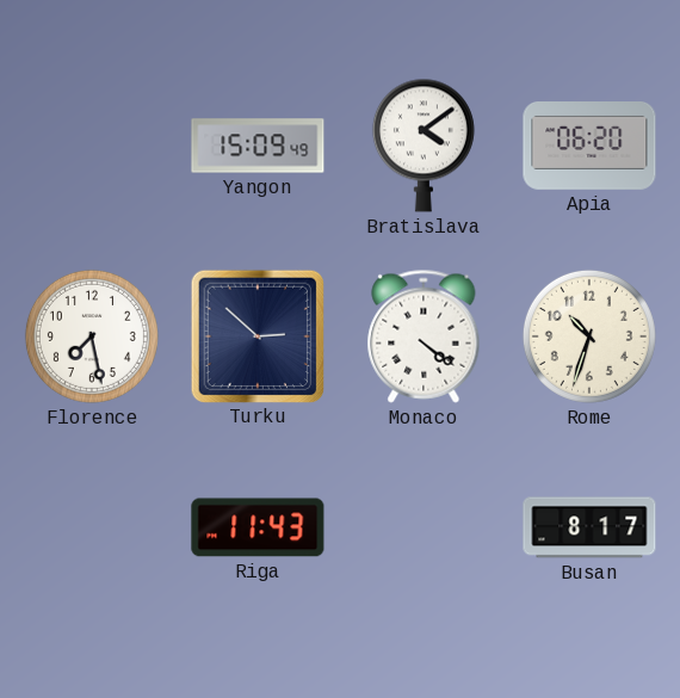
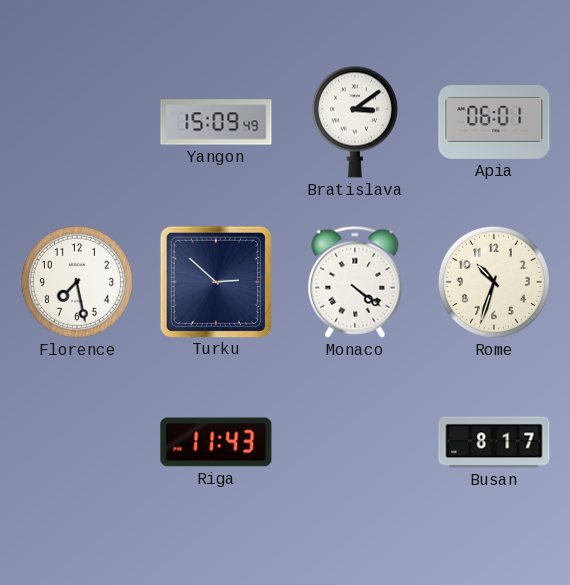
Bratislava: 4:09 -> 3:09
Apia: 06:20 -> 06:01
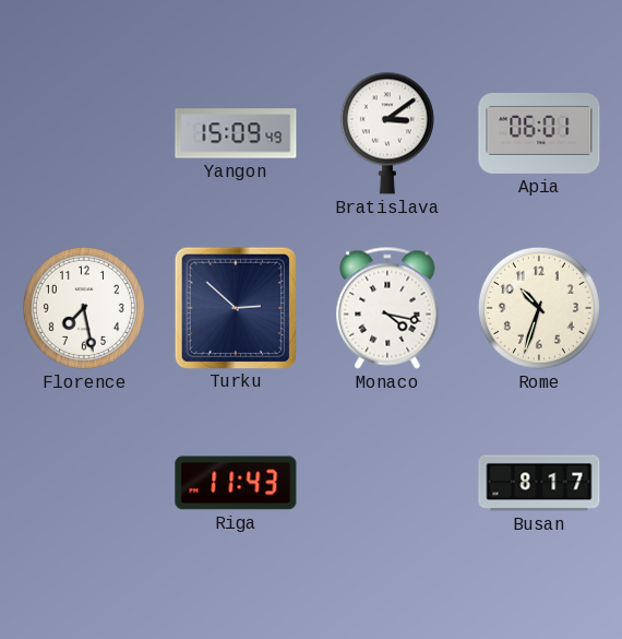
Monaco: 4:21 -> 4:17
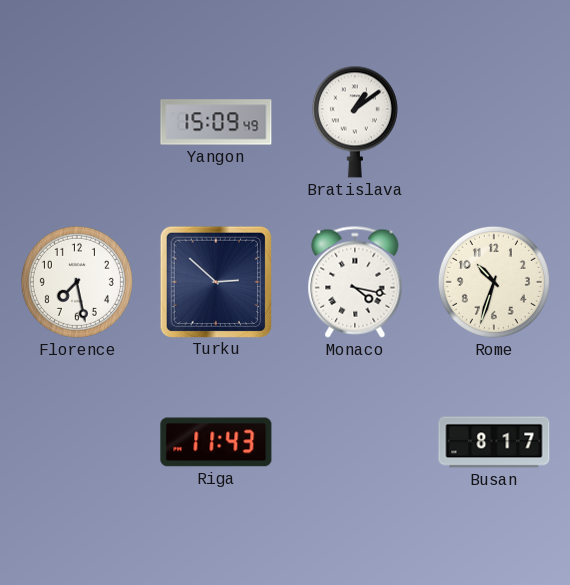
Bratislava: 3:09 -> 1:09
Apia: 06:01 -> none
